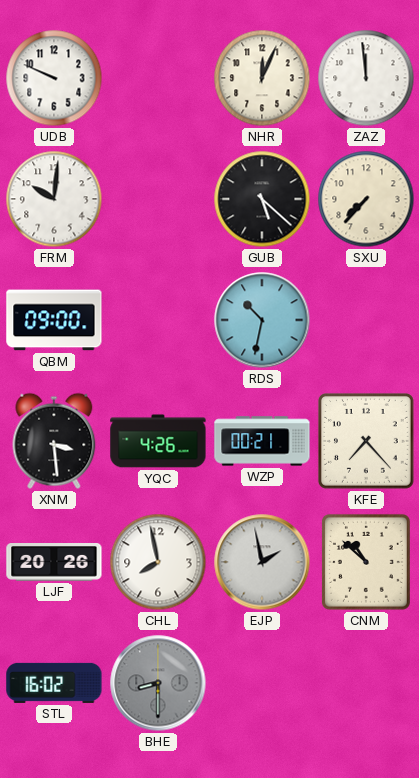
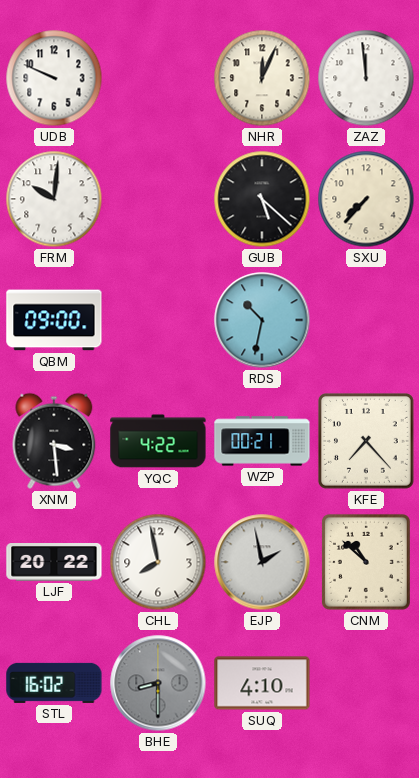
YQC: 4:26 -> 4:22
LJF: 20:26 -> 20:22
SUQ: none -> 4:10
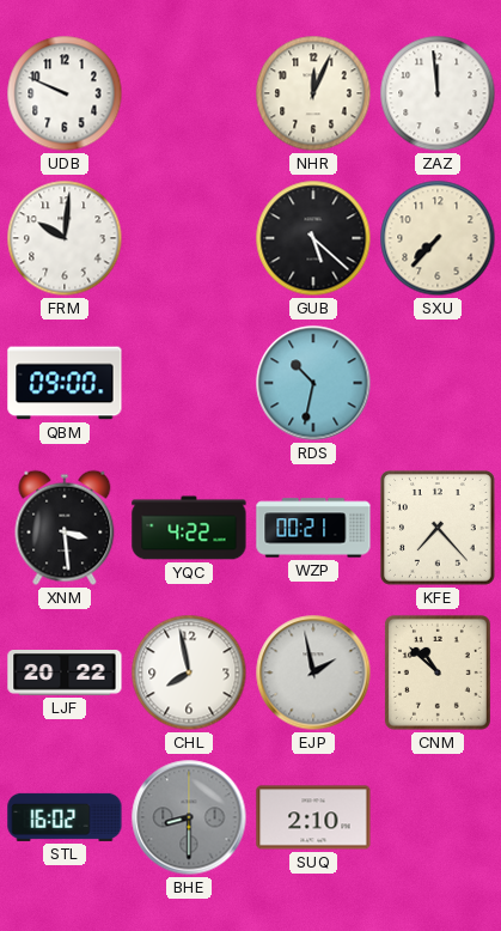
SUQ: 4:10 -> 2:10
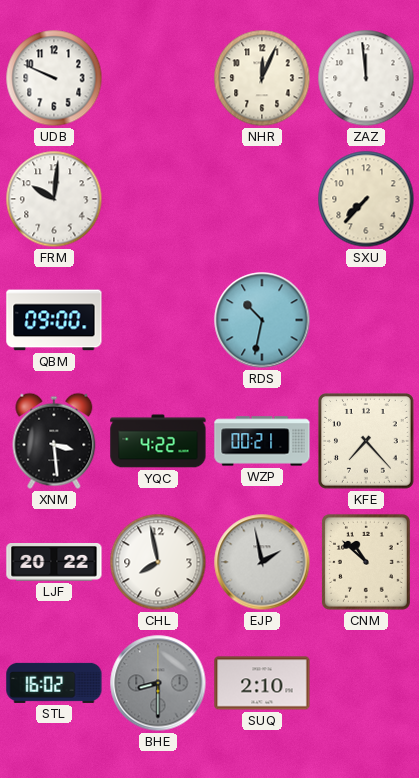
GUB: 5:22 -> none
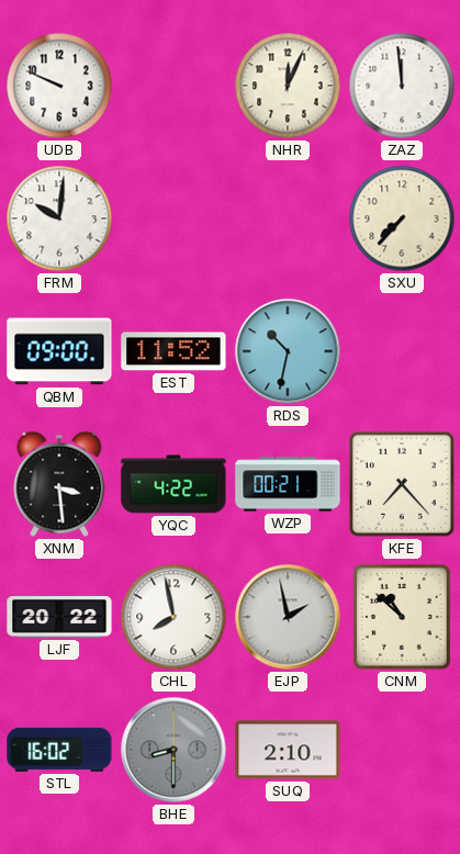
EST: none -> 11:52
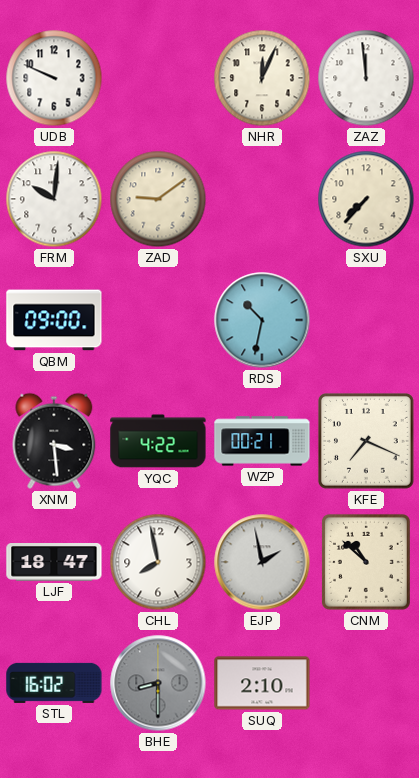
ZAD: none -> 9:09
EST: 11:52 -> none
KFE: 7:23 -> 7:19
LJF: 20:22 -> 18:47
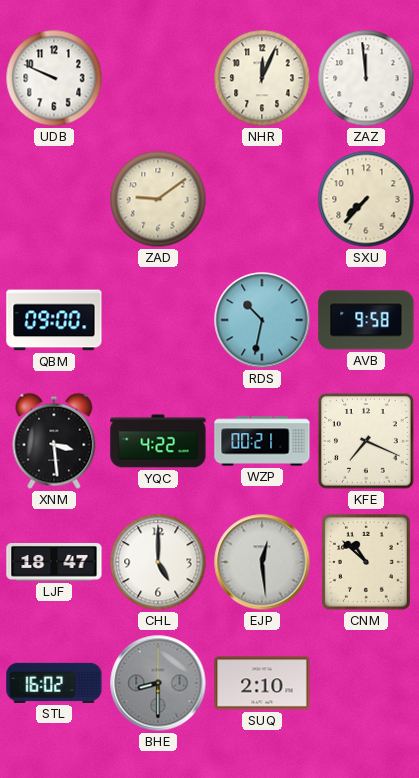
FRM: 10:01 -> none
AVB: none -> 9:58
CHL: 7:58 -> 5:00
EJP: 1:58 -> 12:29
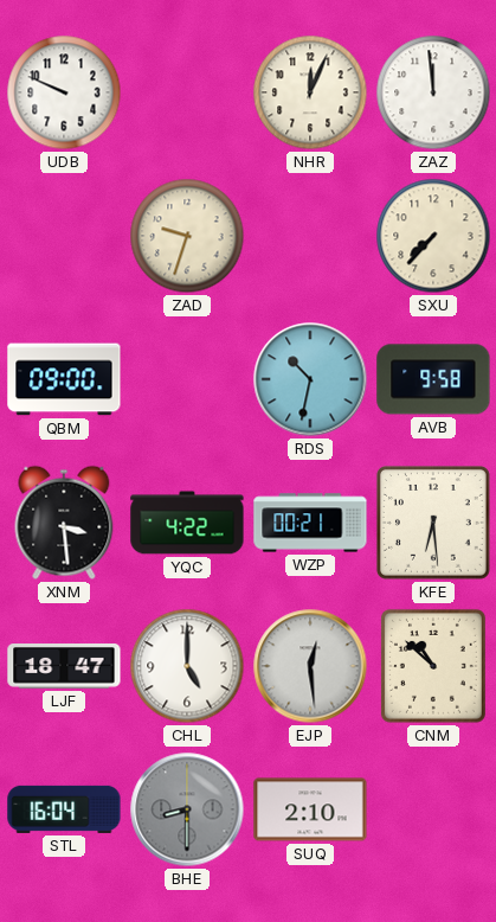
ZAD: 9:09 -> 9:33
KFE: 7:19 -> 6:29
STL: 16:02 -> 16:04
